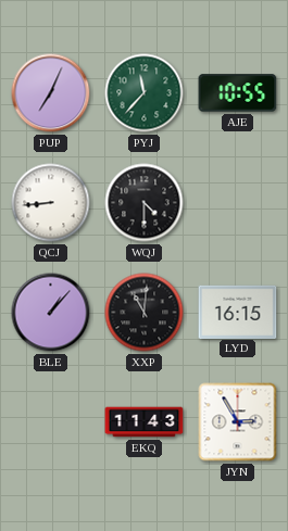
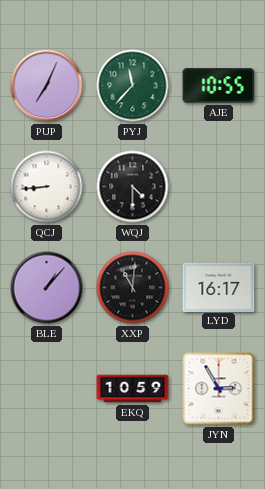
LYD: 16:15 -> 16:17
EKQ: 11:43 -> 10:59
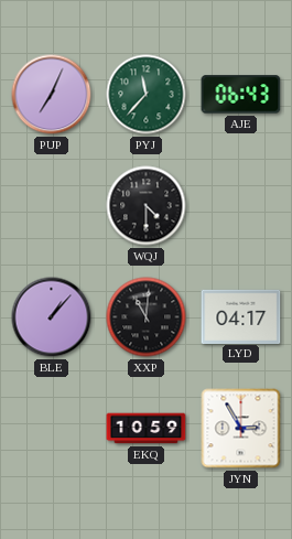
AJE: 10:55 -> 06:43
QCJ: 8:44 -> none
LYD: 16:17 -> 04:17
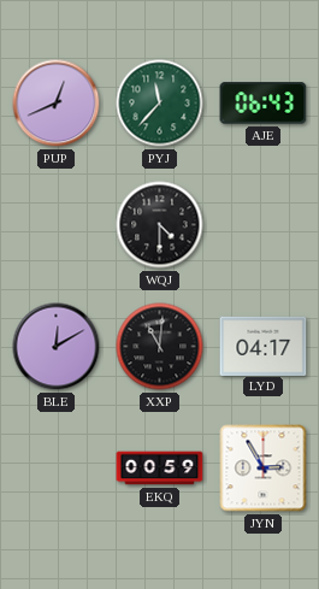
PUP: 7:04 -> 12:41
BLE: 1:07 -> 12:10
EKQ: 10:59 -> 00:59
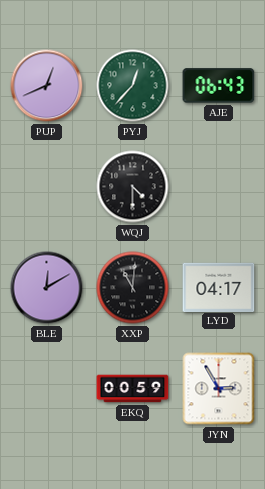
PYJ: 11:37 -> 12:37
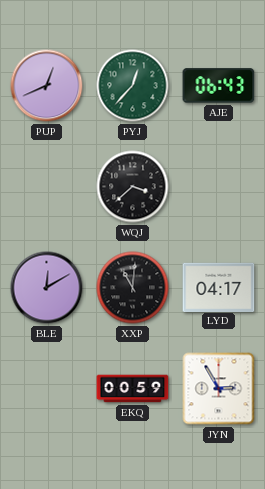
WQJ: 4:30 -> 3:38
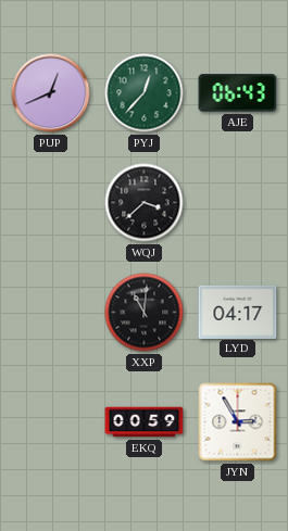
BLE: 12:10 -> none
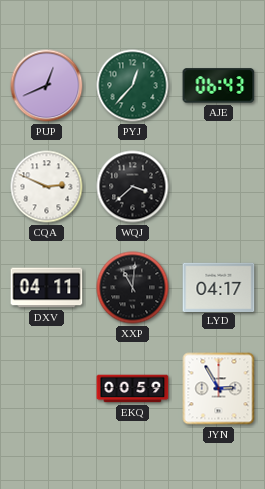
CQA: none -> 2:49
DXV: none -> 04:11
